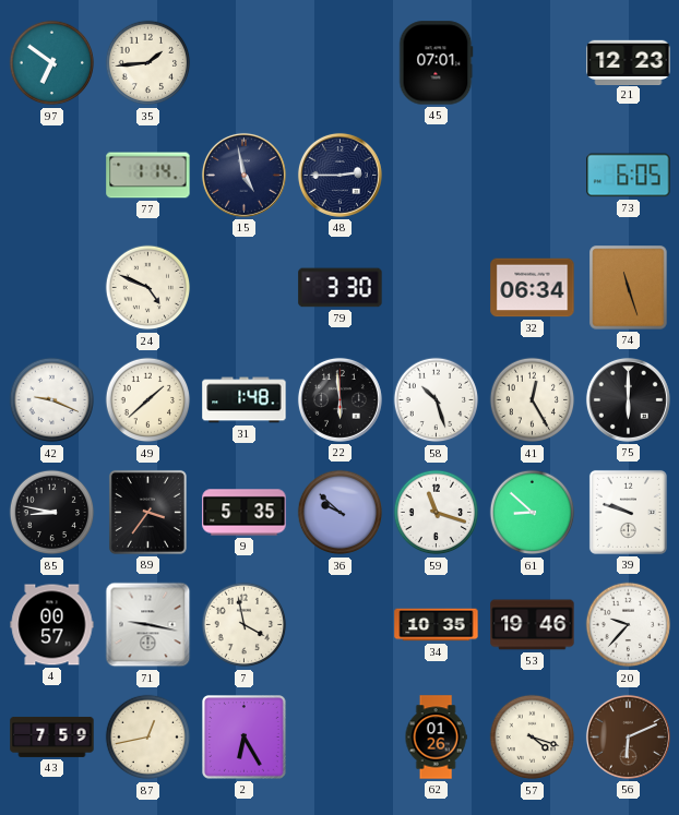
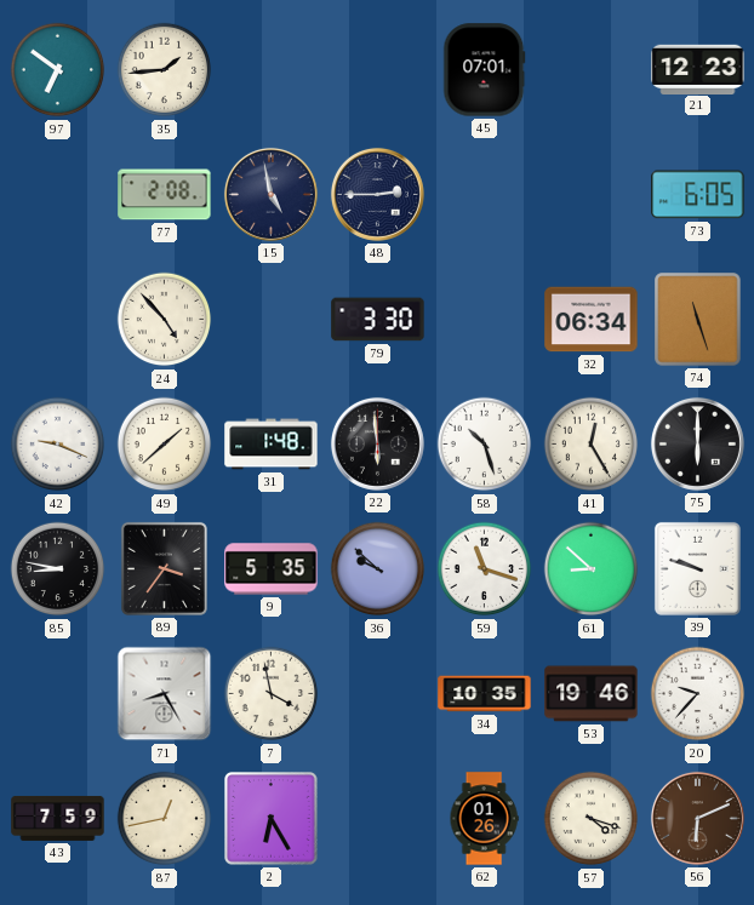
77: 1:14 -> 2:08
24: 4:49 -> 4:53
4: 00:57 -> none
71: 9:17 -> 8:25
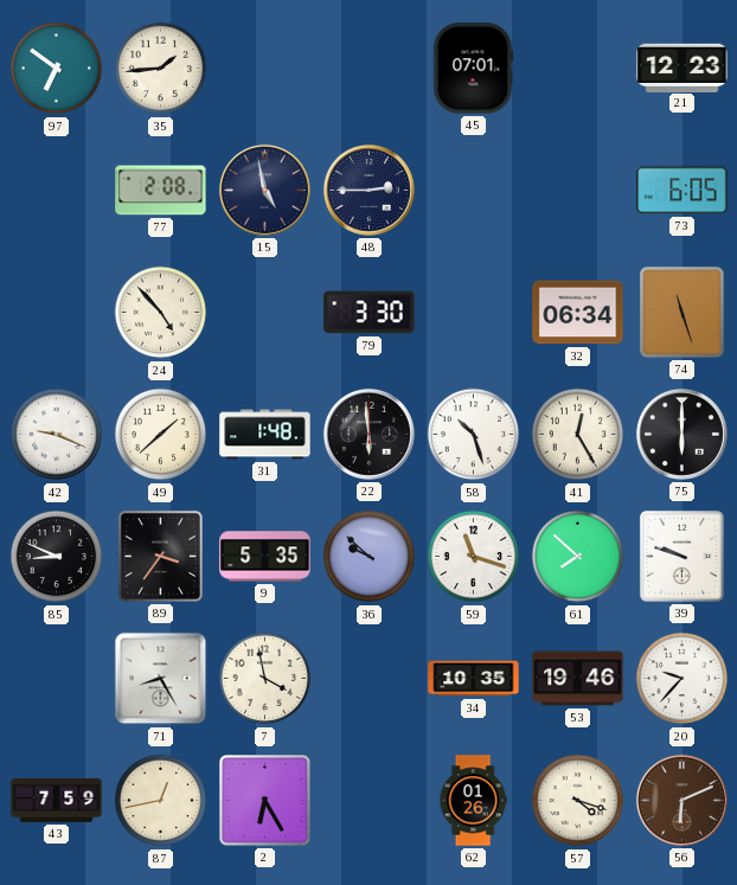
85: 8:47 -> 8:49
61: 8:52 -> 7:52
